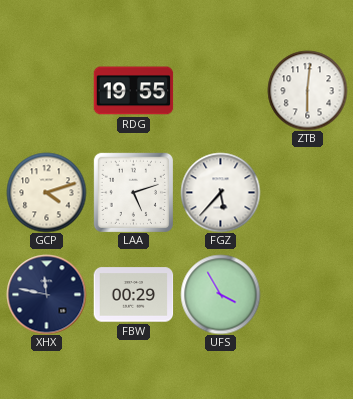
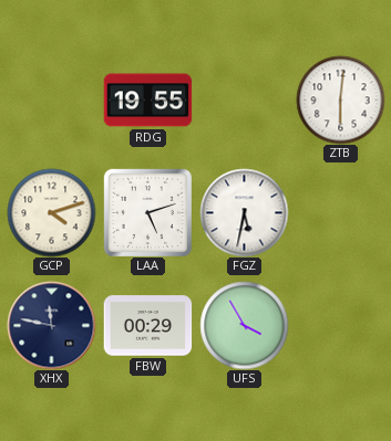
FGZ: 5:37 -> 5:32
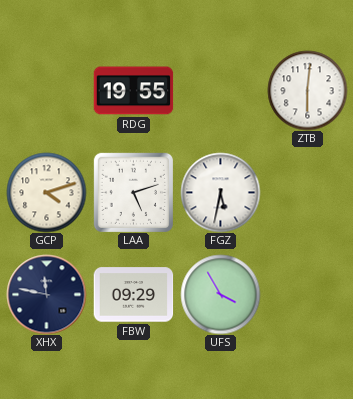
FBW: 00:29 -> 09:29
